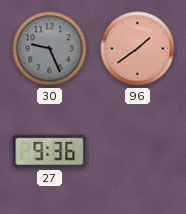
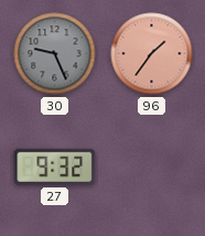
96: 1:39 -> 1:36
27: 9:36 -> 9:32
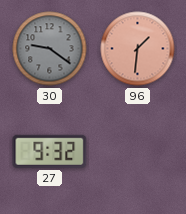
30: 9:26 -> 9:21
96: 1:36 -> 1:31
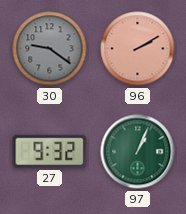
96: 1:31 -> 2:10
97: none -> 1:04
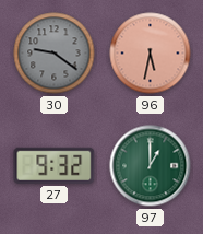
96: 2:10 -> 5:32
97: 1:04 -> 1:00
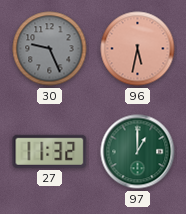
30: 9:21 -> 9:26
27: 9:32 -> 11:32
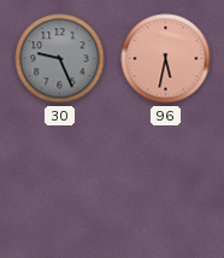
27: 11:32 -> none
97: 1:00 -> none
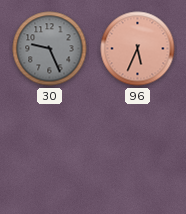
96: 5:32 -> 5:34
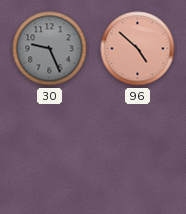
96: 5:34 -> 4:52
